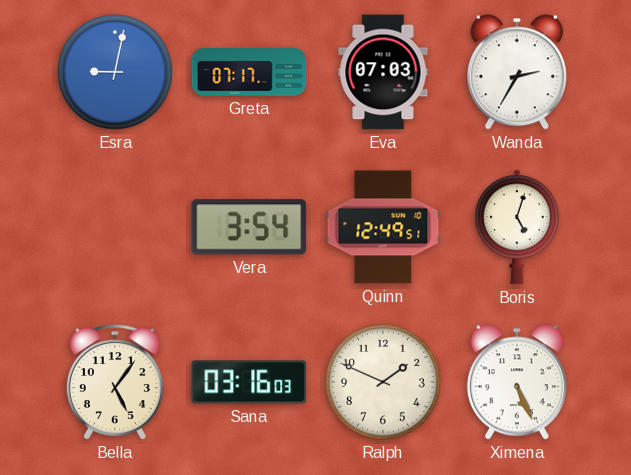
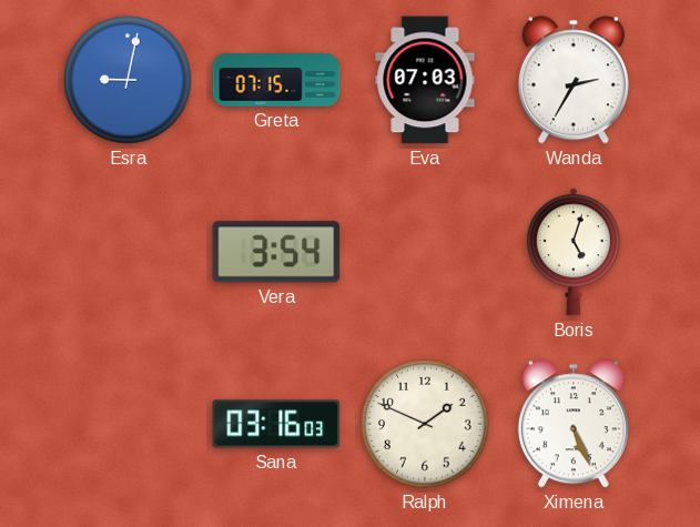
Greta: 07:17 -> 07:15
Quinn: 12:49 -> none
Bella: 5:06 -> none
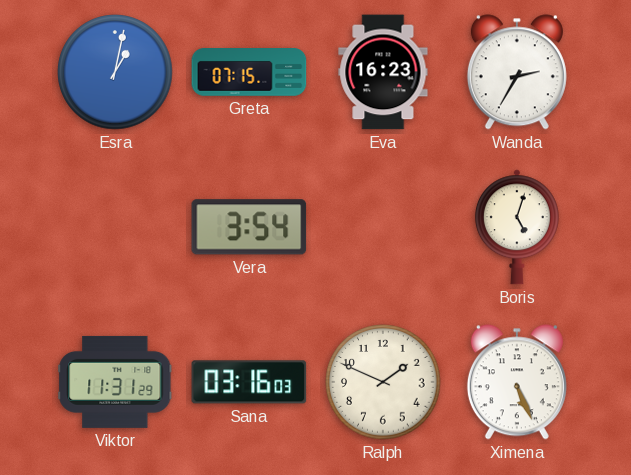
Esra: 9:02 -> 1:02
Eva: 07:03 -> 16:23
Viktor: none -> 11:31
